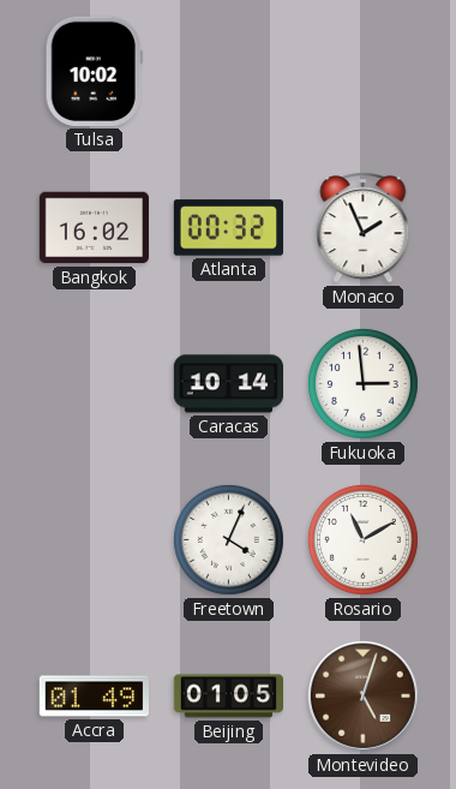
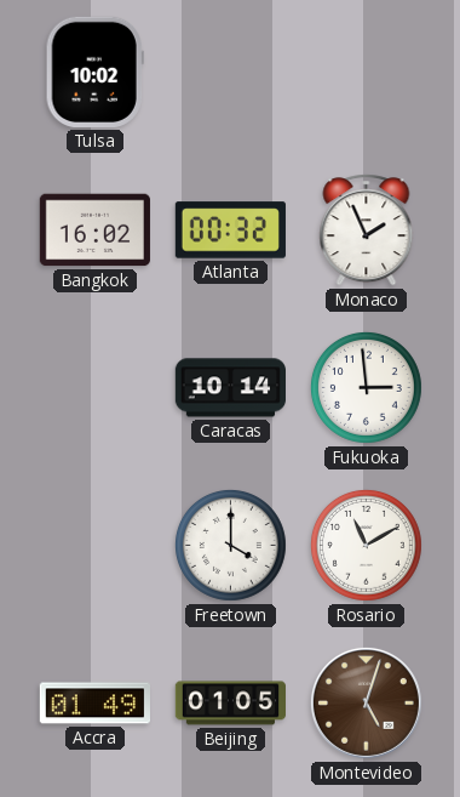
Freetown: 4:04 -> 4:00
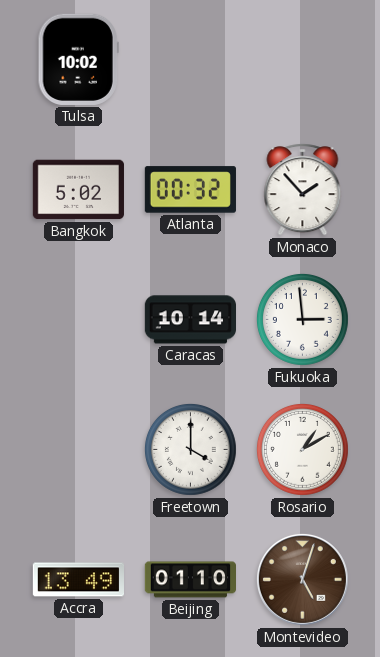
Bangkok: 16:02 -> 5:02
Monaco: 1:56 -> 1:53
Rosario: 11:10 -> 1:10
Accra: 01:49 -> 13:49
Beijing: 01:05 -> 01:10
